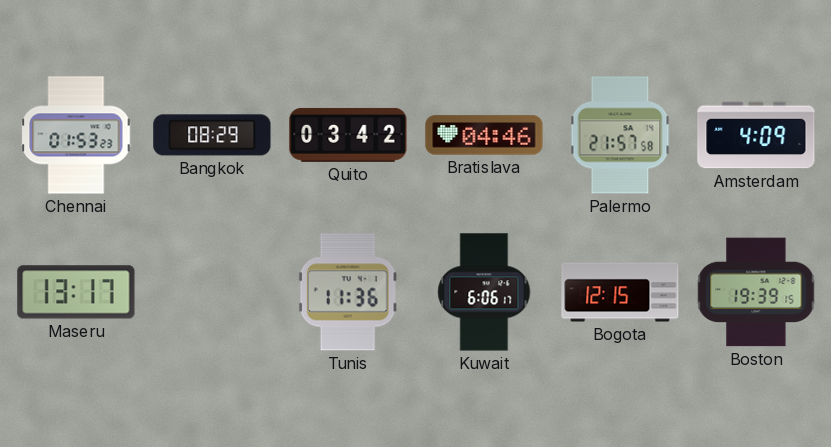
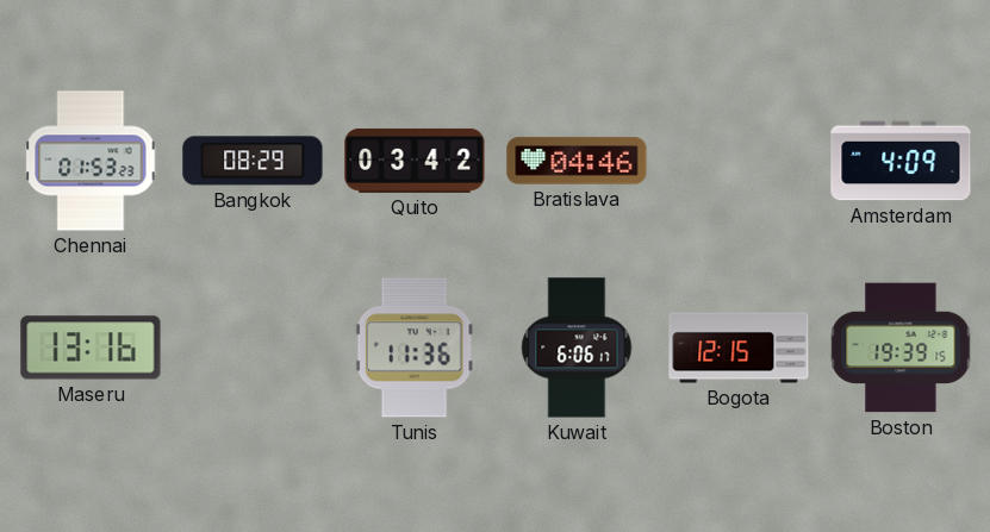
Palermo: 21:57 -> none
Maseru: 13:17 -> 13:16
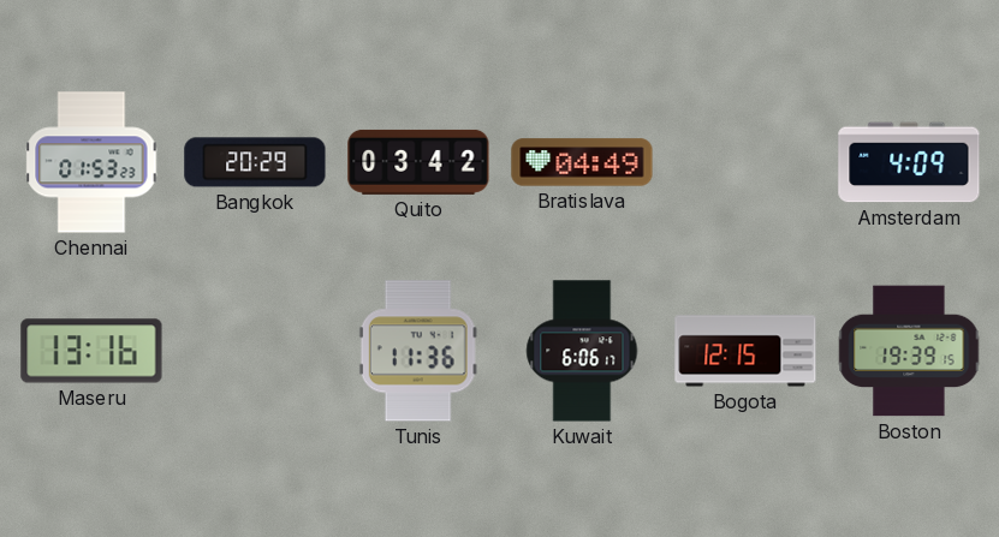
Bangkok: 08:29 -> 20:29
Bratislava: 04:46 -> 04:49
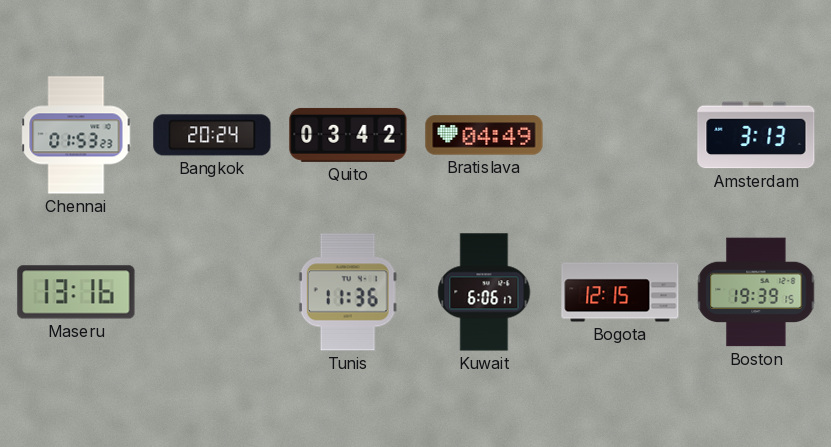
Bangkok: 20:29 -> 20:24
Amsterdam: 4:09 -> 3:13
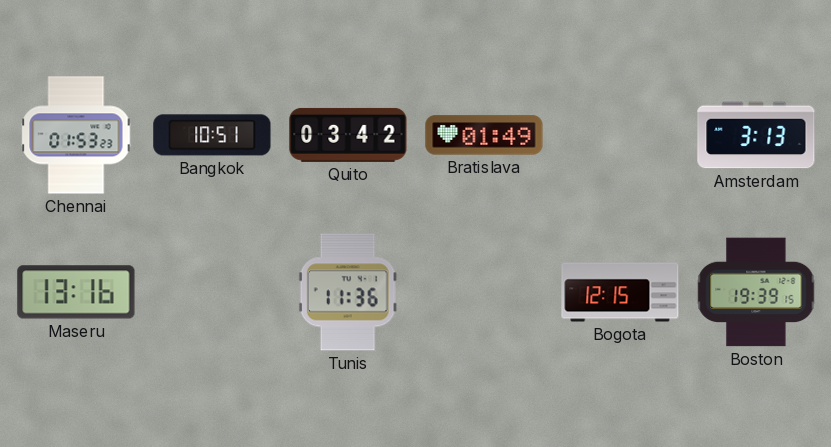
Bangkok: 20:24 -> 10:51
Bratislava: 04:49 -> 01:49
Kuwait: 6:06 -> none
